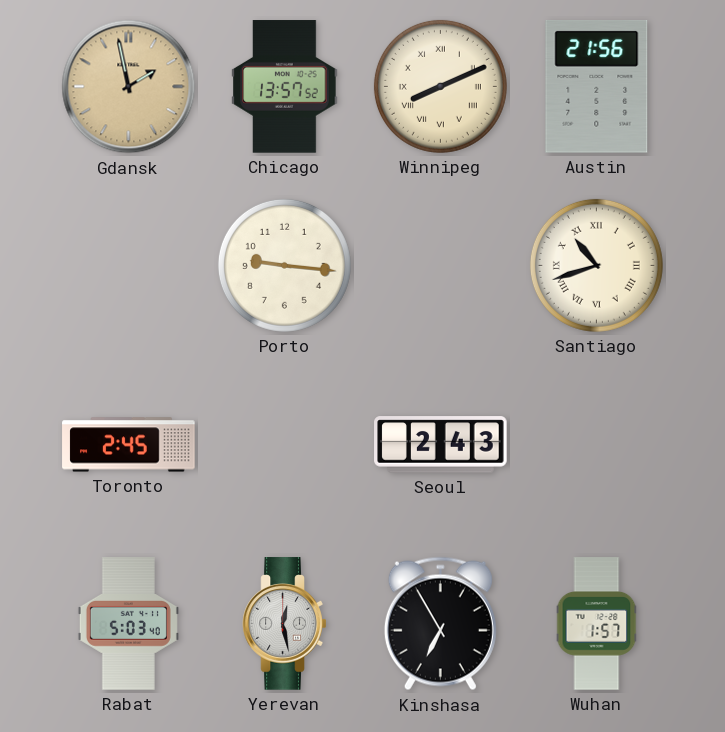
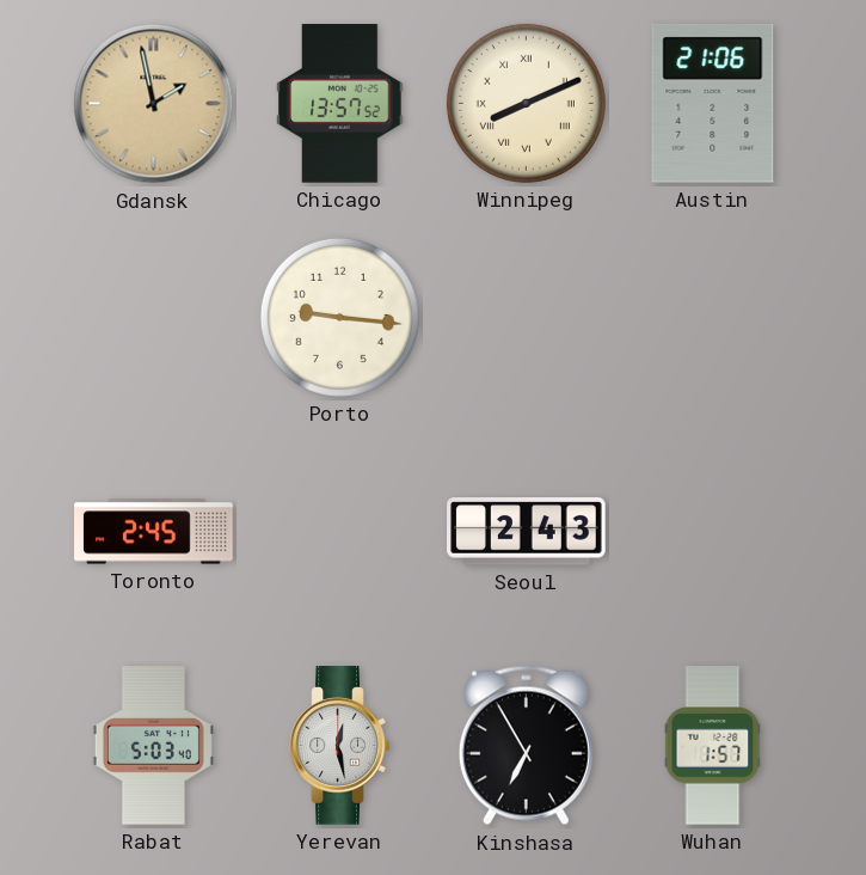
Austin: 21:56 -> 21:06
Santiago: 10:42 -> none
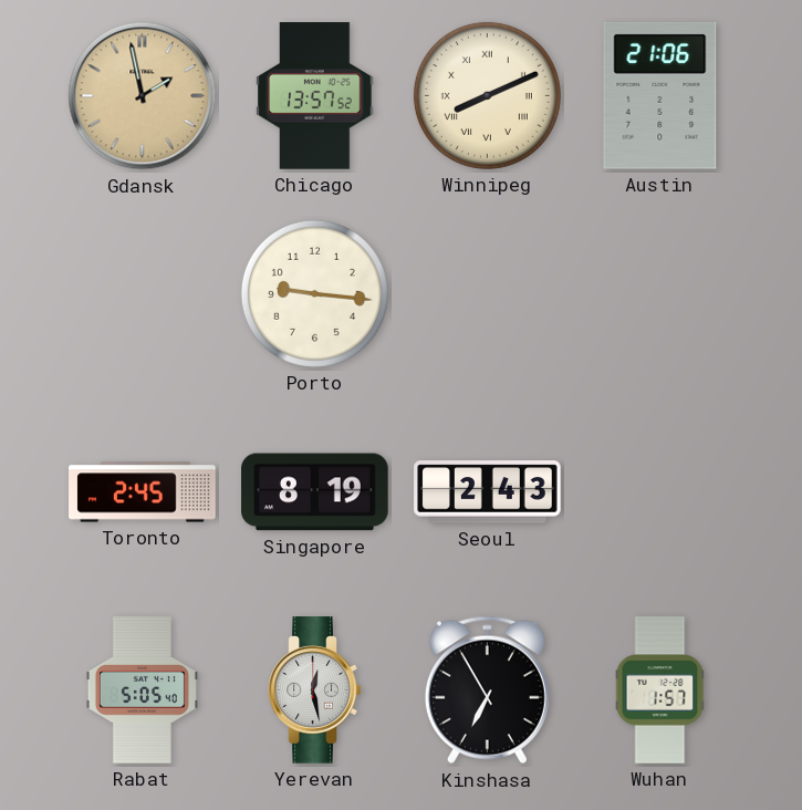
Singapore: none -> 8:19
Rabat: 5:03 -> 5:05
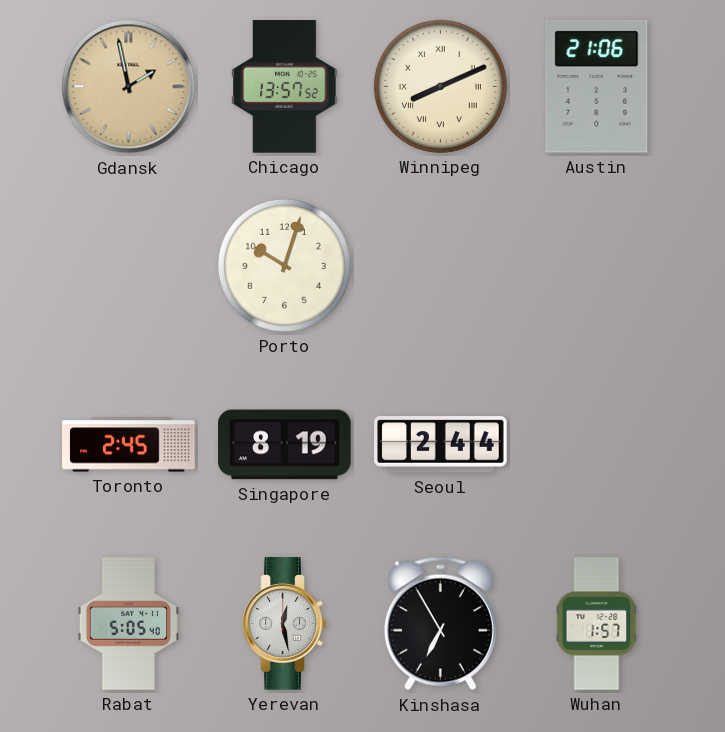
Porto: 9:16 -> 10:03
Seoul: 2:43 -> 2:44
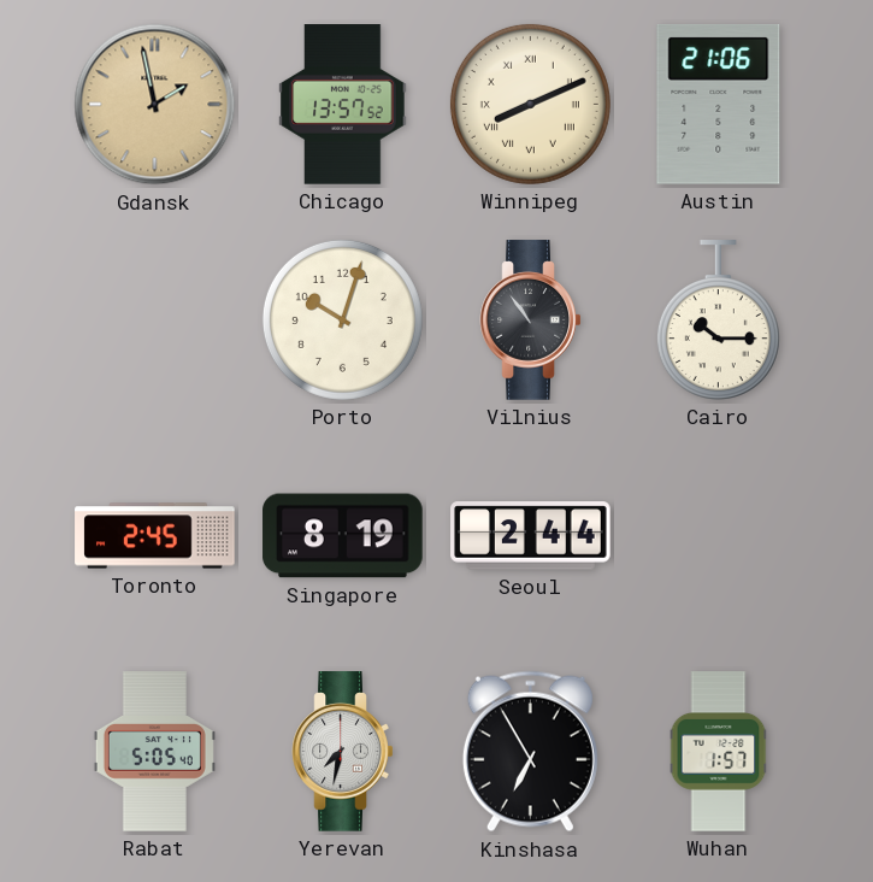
Vilnius: none -> 10:54
Cairo: none -> 10:15
Yerevan: 12:28 -> 7:32
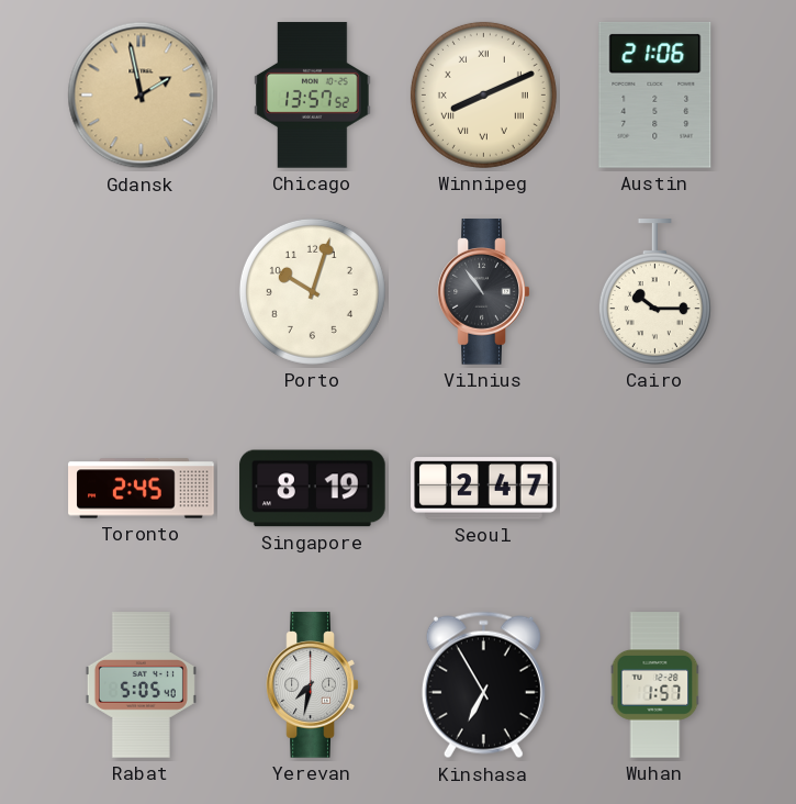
Seoul: 2:44 -> 2:47
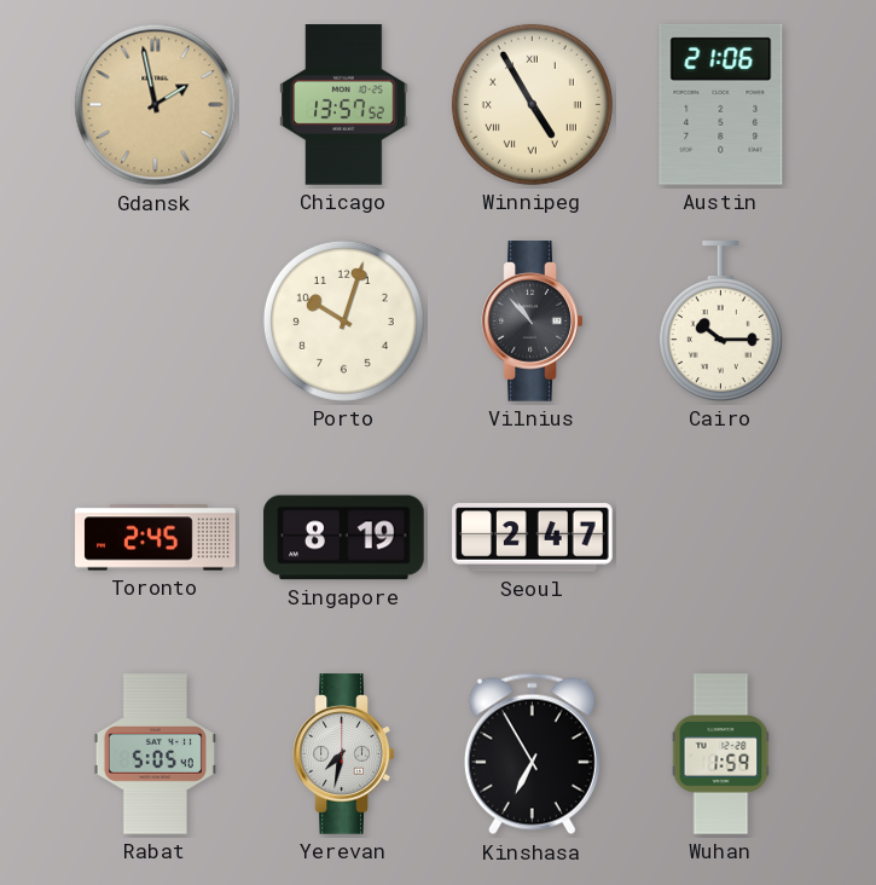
Winnipeg: 8:11 -> 4:55
Vilnius: 10:54 -> 10:53
Wuhan: 1:57 -> 1:59
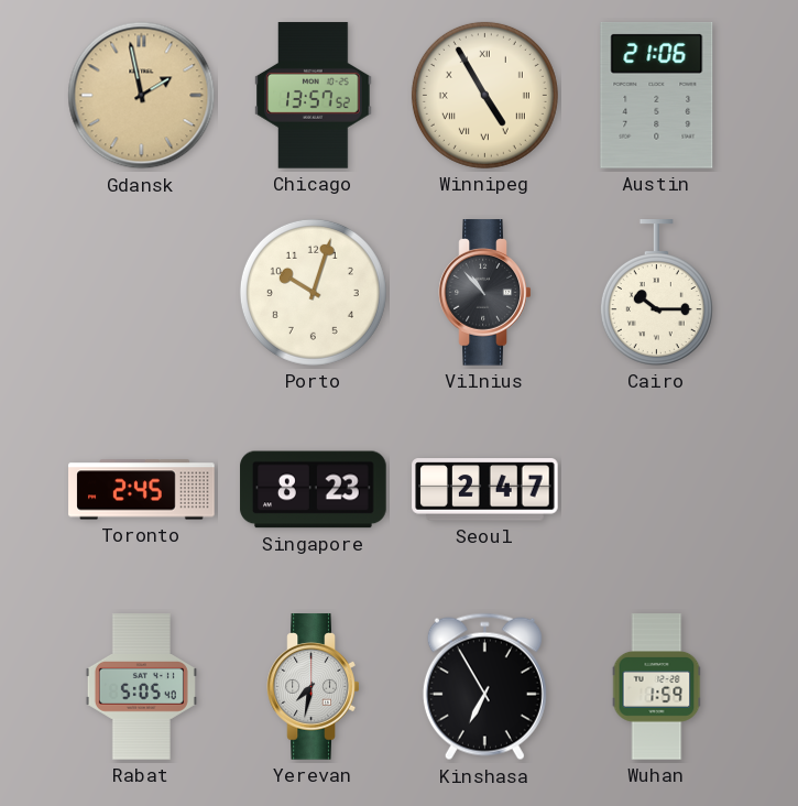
Singapore: 8:19 -> 8:23
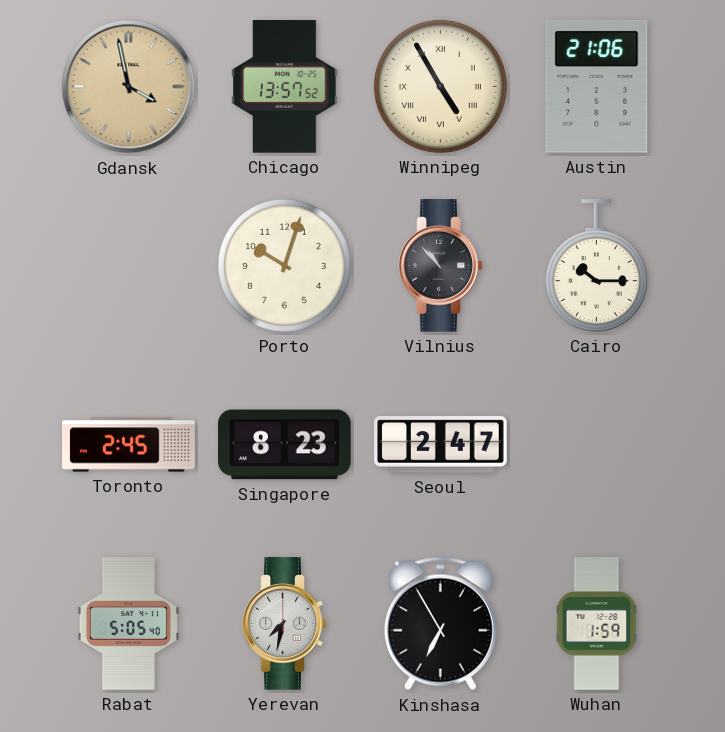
Gdansk: 1:58 -> 3:58
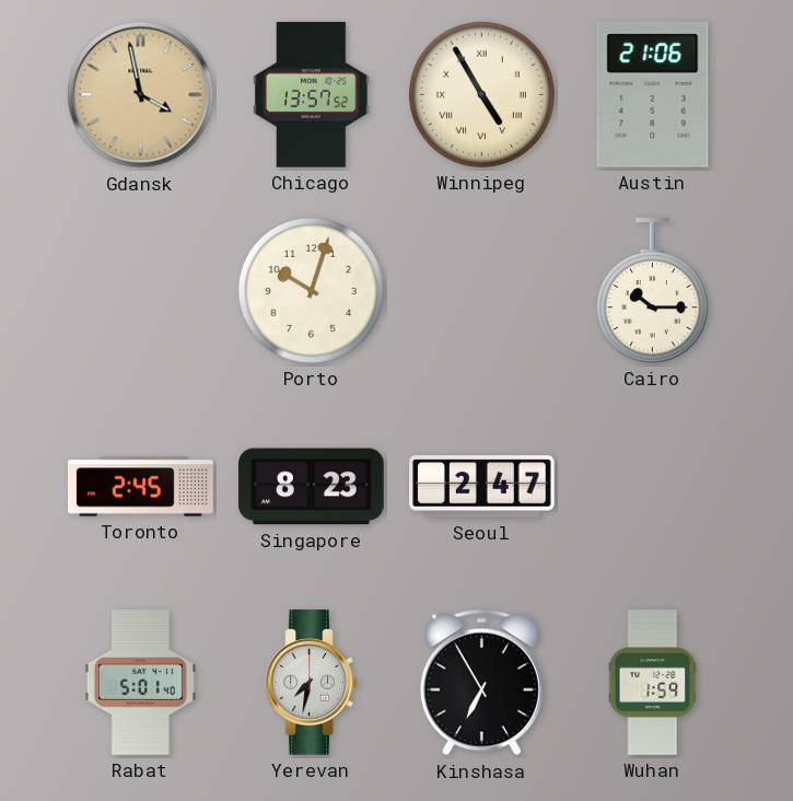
Vilnius: 10:53 -> none
Rabat: 5:05 -> 5:01
